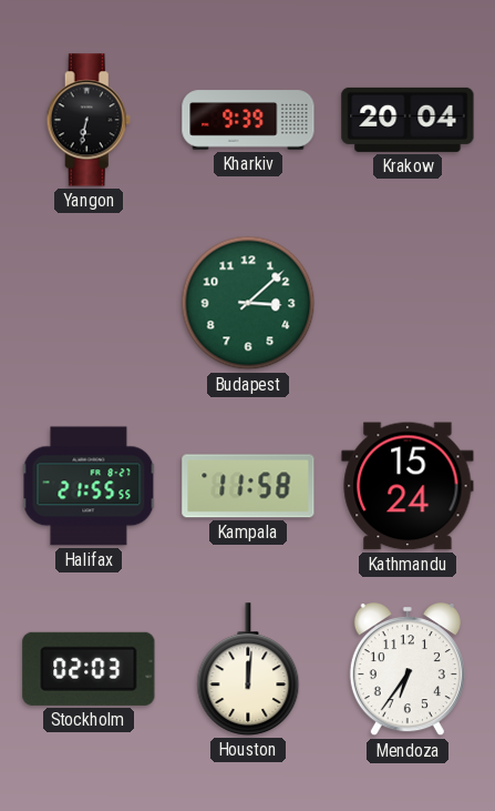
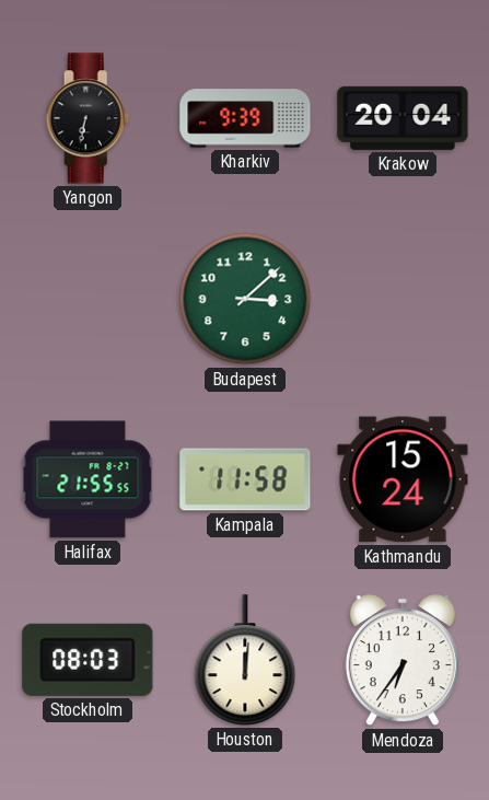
Stockholm: 02:03 -> 08:03
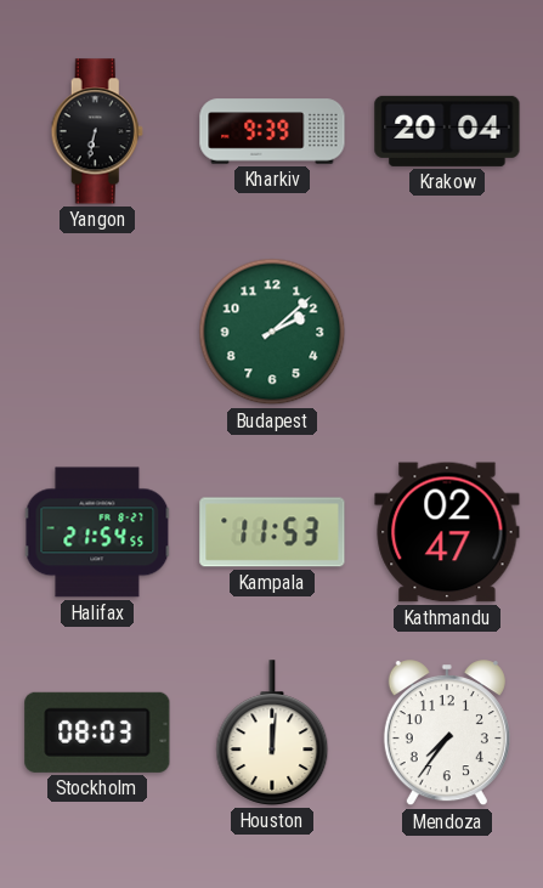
Budapest: 3:08 -> 2:08
Halifax: 21:55 -> 21:54
Kampala: 11:58 -> 11:53
Kathmandu: 15:24 -> 02:47
Mendoza: 6:36 -> 7:36
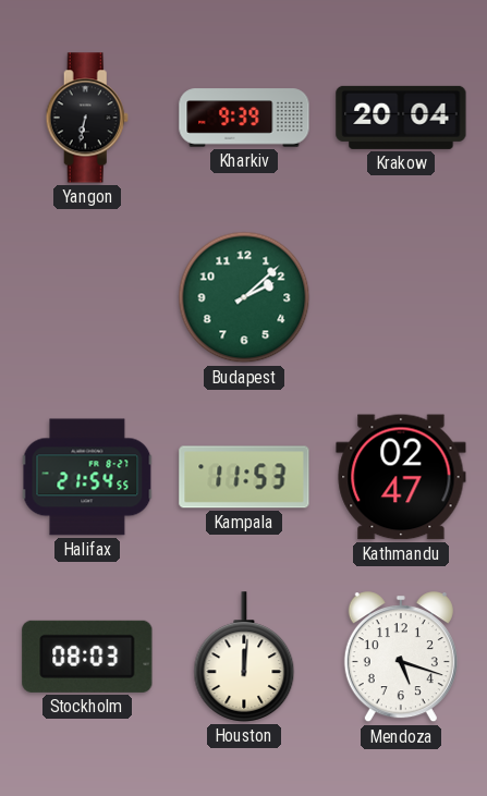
Mendoza: 7:36 -> 5:18
